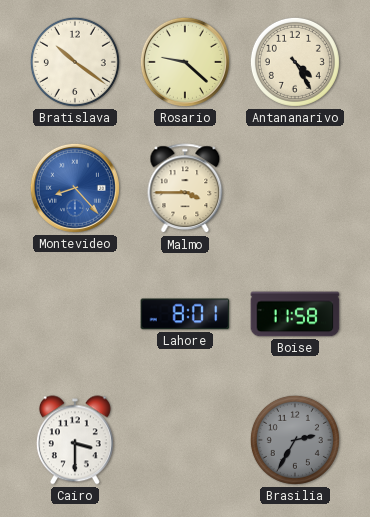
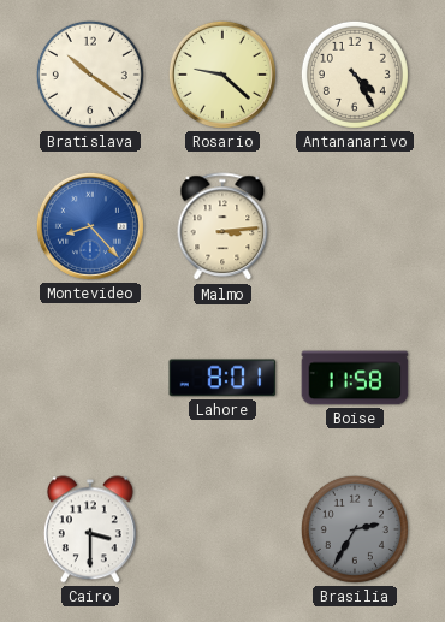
Malmo: 3:45 -> 3:14
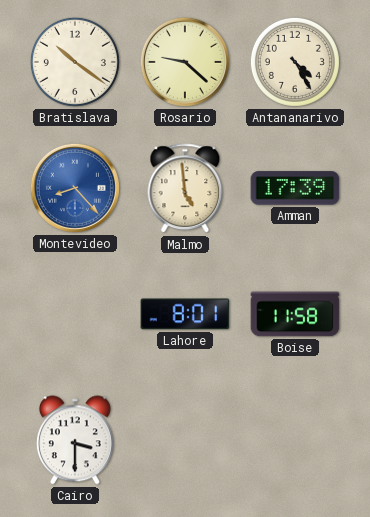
Malmo: 3:14 -> 4:59
Amman: none -> 17:39
Brasilia: 2:35 -> none
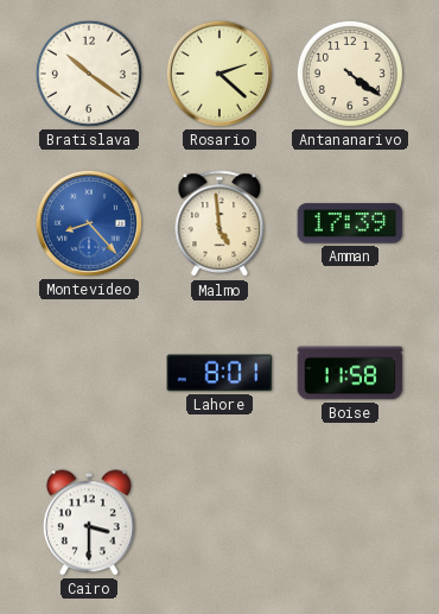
Rosario: 9:22 -> 2:22
Antananarivo: 4:25 -> 4:21
